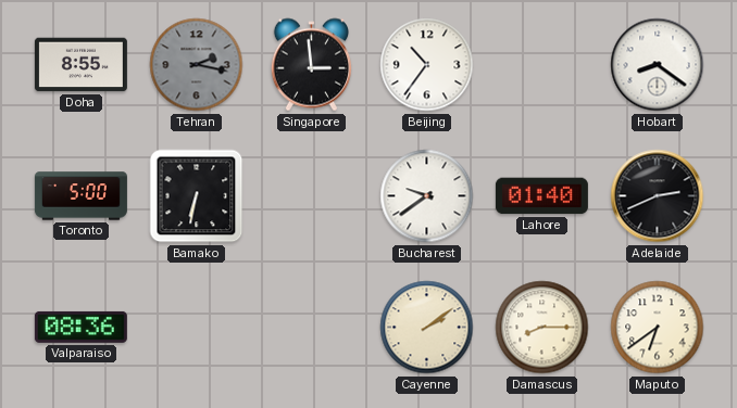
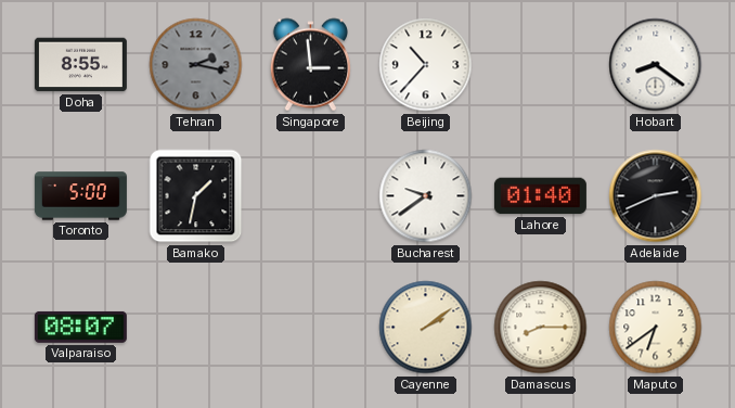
Beijing: 10:36 -> 10:37
Bamako: 6:32 -> 1:32
Valparaiso: 08:36 -> 08:07
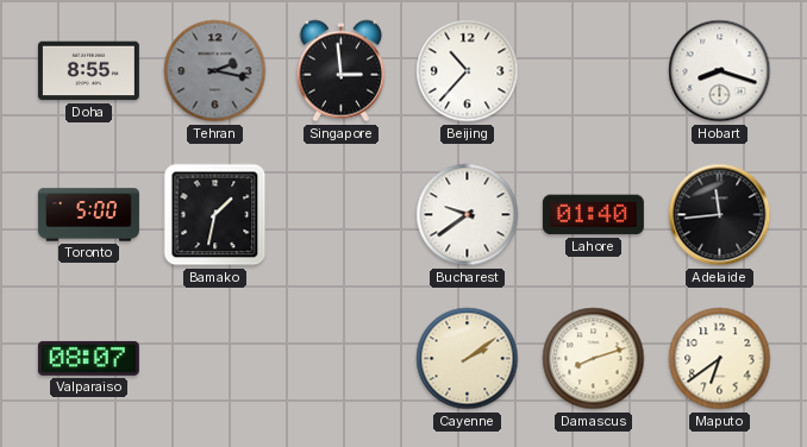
Hobart: 8:21 -> 8:18
Adelaide: 2:41 -> 11:44
Damascus: 8:15 -> 8:12
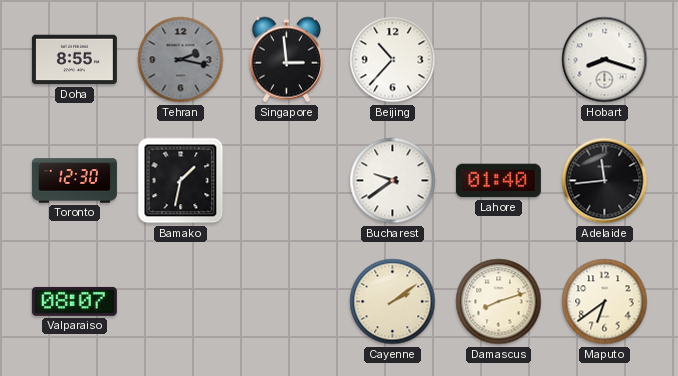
Toronto: 5:00 -> 12:30
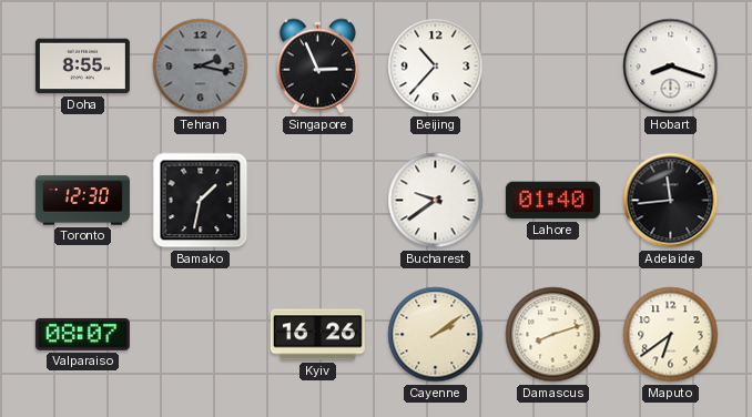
Singapore: 2:59 -> 2:56
Kyiv: none -> 16:26
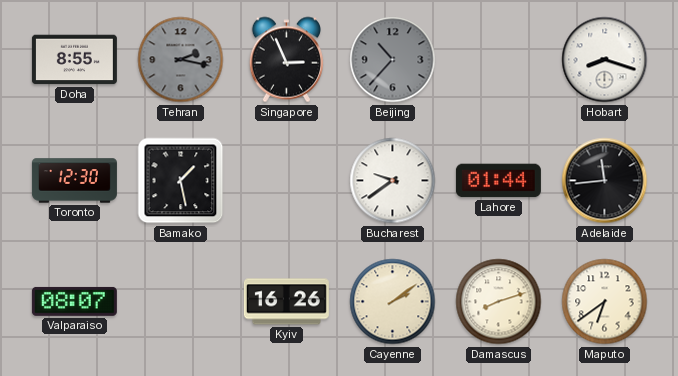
Beijing dial: white -> grey
Bamako: 1:32 -> 1:28
Lahore: 01:40 -> 01:44
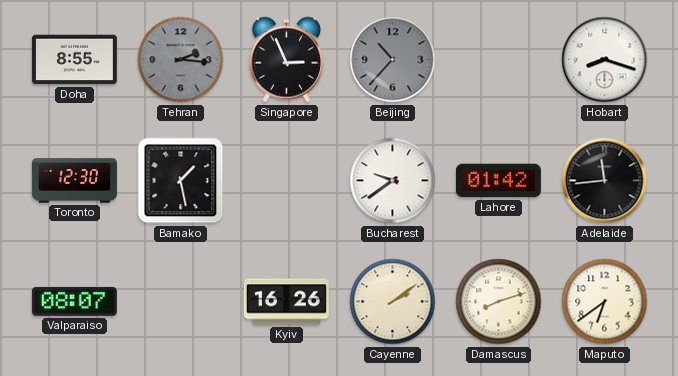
Tehran: 2:17 -> 2:16
Lahore: 01:44 -> 01:42
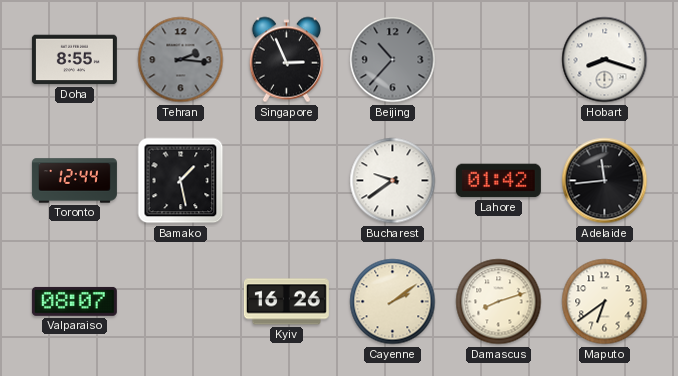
Toronto: 12:30 -> 12:44
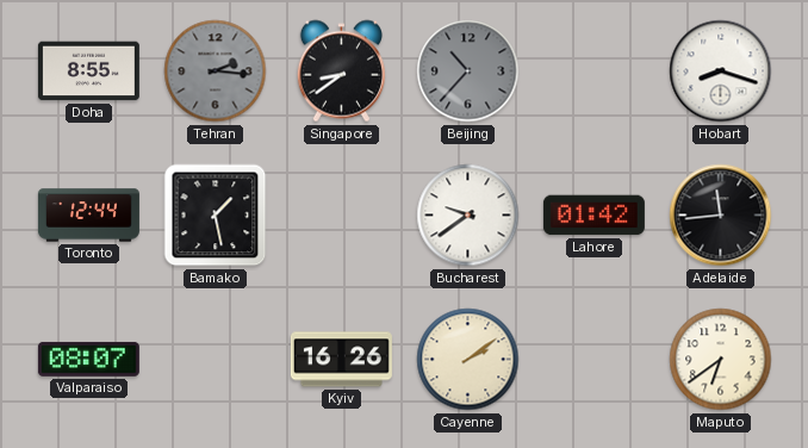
Singapore: 2:56 -> 8:39
Damascus: 8:12 -> none
